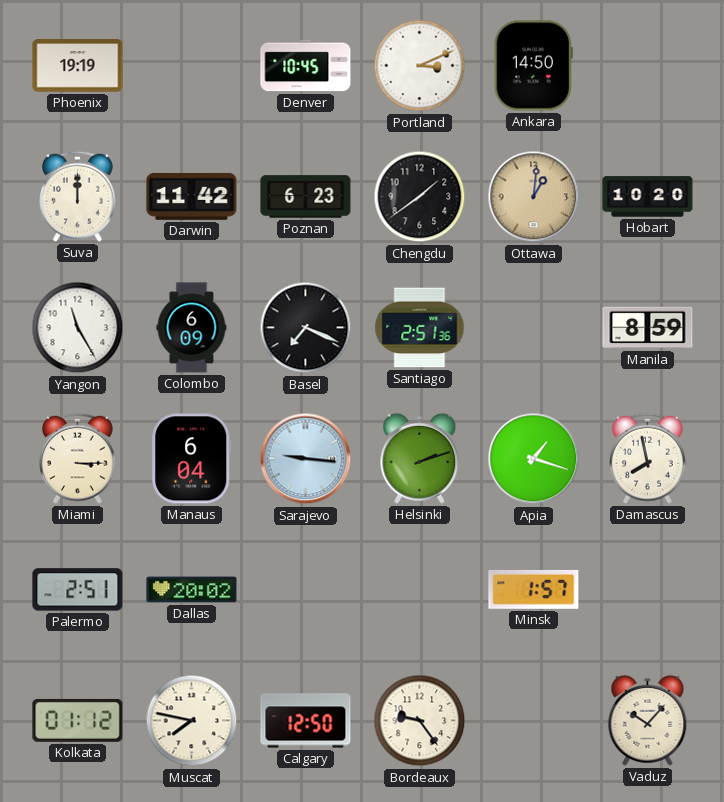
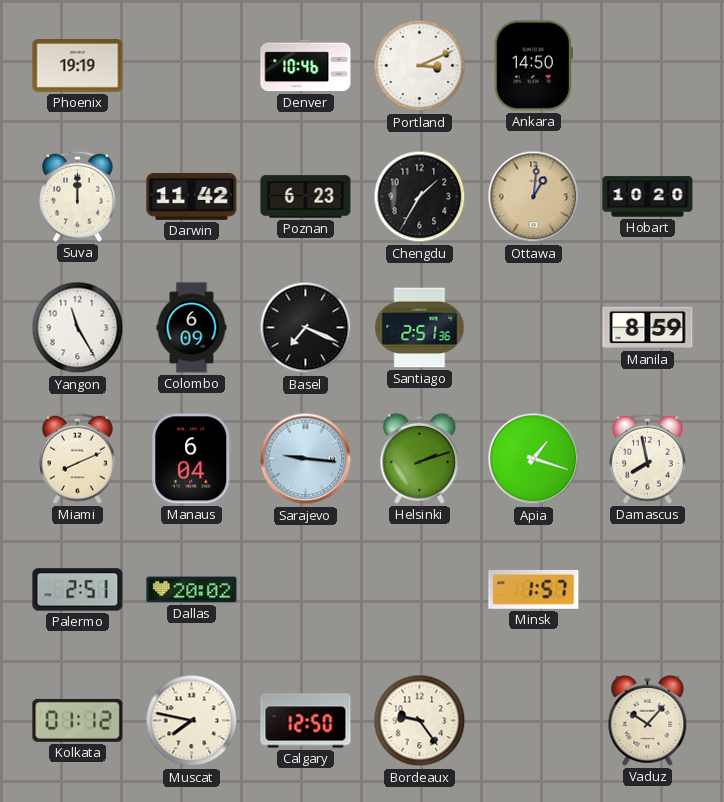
Denver: 10:45 -> 10:46
Chengdu: 1:39 -> 1:35
Miami: 3:15 -> 8:11
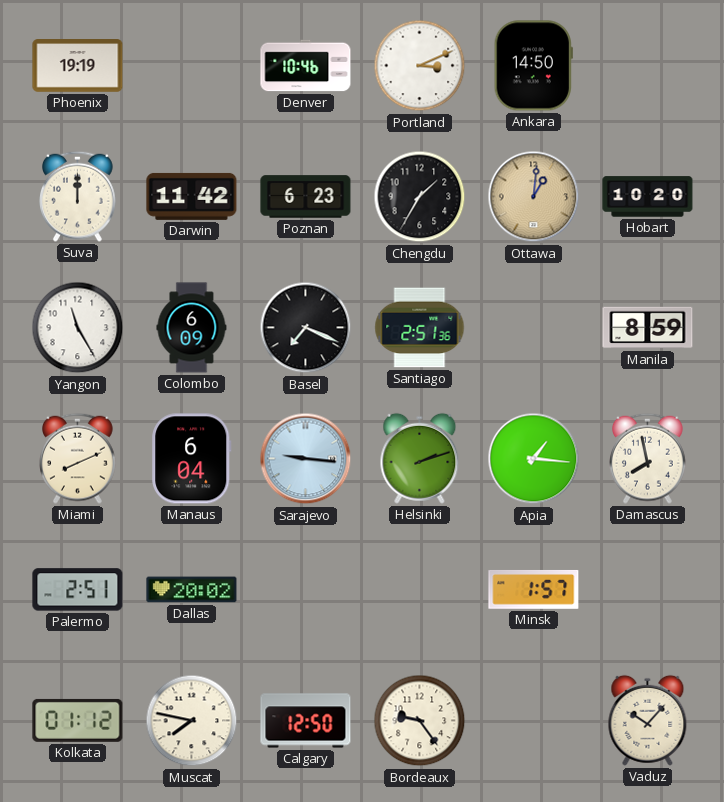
Apia: 1:18 -> 1:16
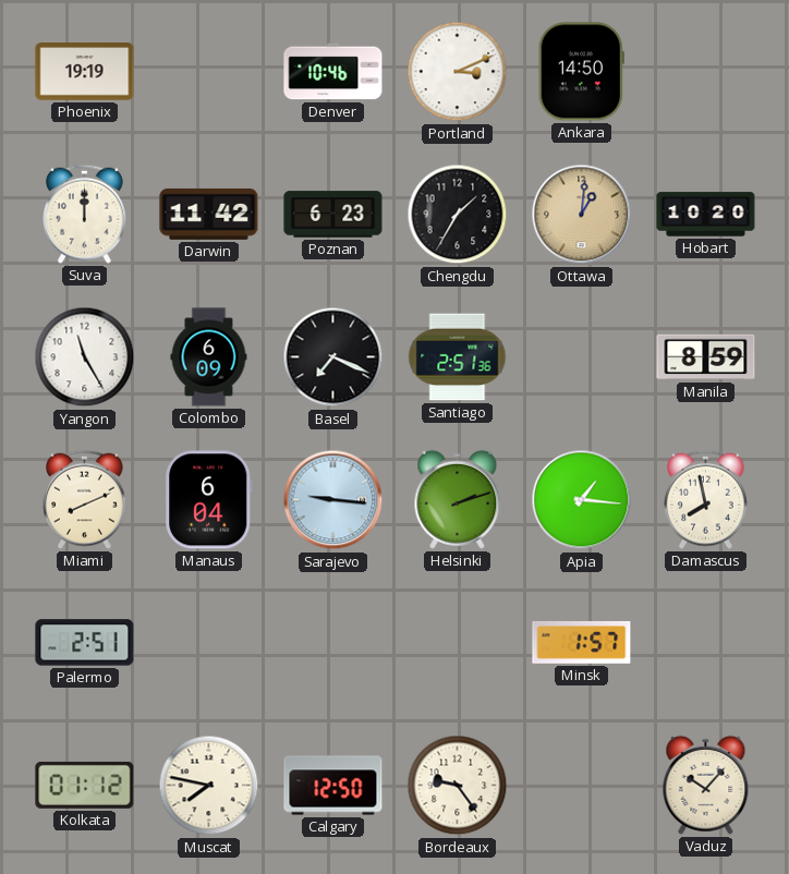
Dallas: 20:02 -> none
